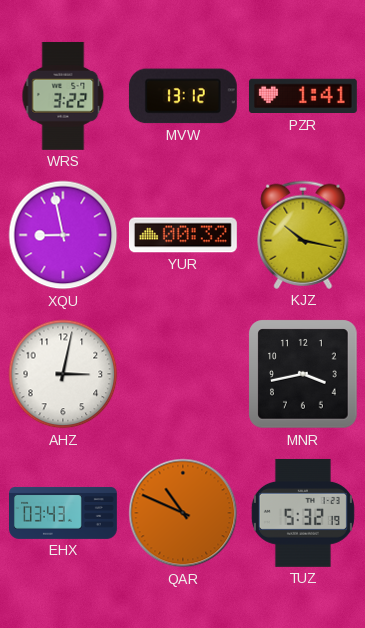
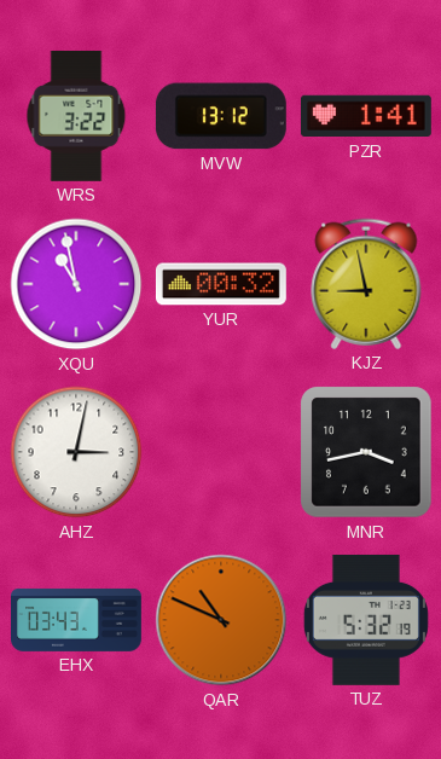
XQU: 8:58 -> 10:58
KJZ: 10:17 -> 8:58
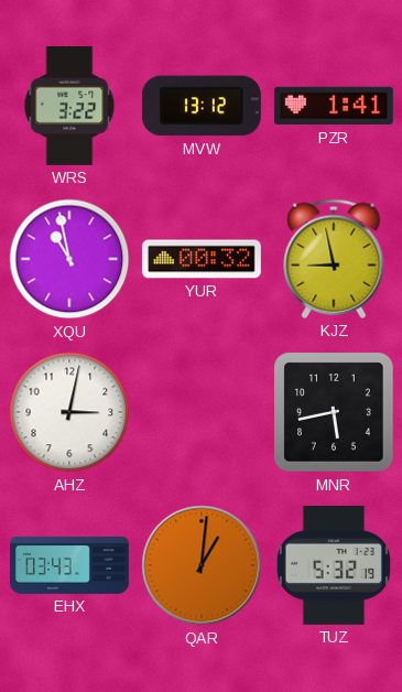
MNR: 3:43 -> 5:43
QAR: 10:49 -> 1:01
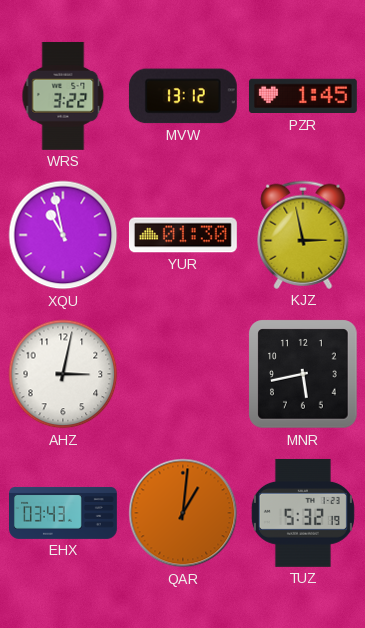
PZR: 1:41 -> 1:45
YUR: 00:32 -> 01:30
KJZ: 8:58 -> 2:58
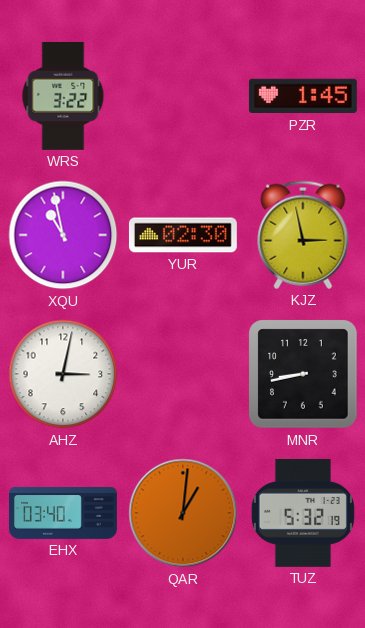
MVW: 13:12 -> none
YUR: 01:30 -> 02:30
MNR: 5:43 -> 8:43
EHX: 03:43 -> 03:40
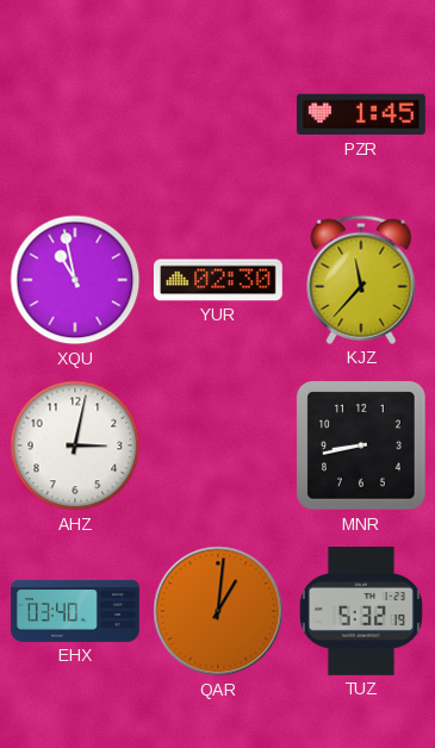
WRS: 3:22 -> none
KJZ: 2:58 -> 11:37
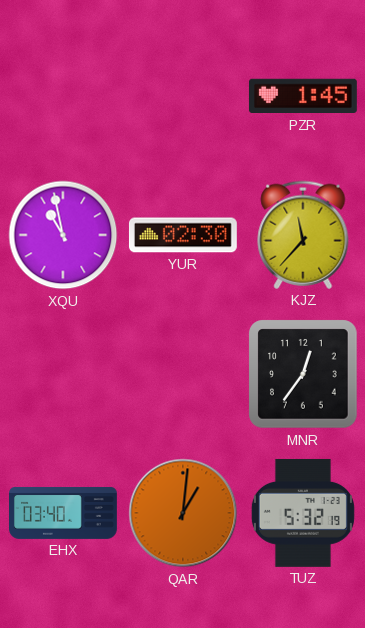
AHZ: 3:02 -> none
MNR: 8:43 -> 12:36
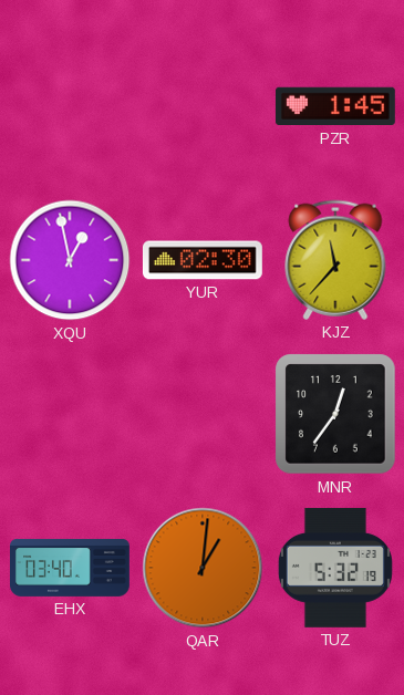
XQU: 10:58 -> 12:58
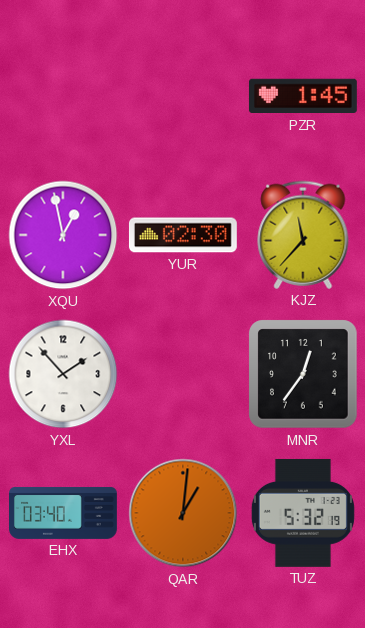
YXL: none -> 1:53
